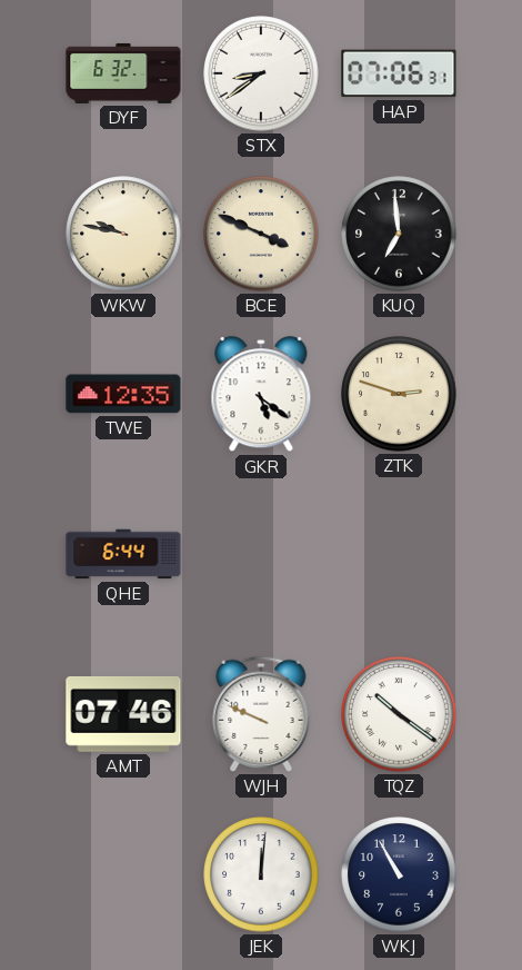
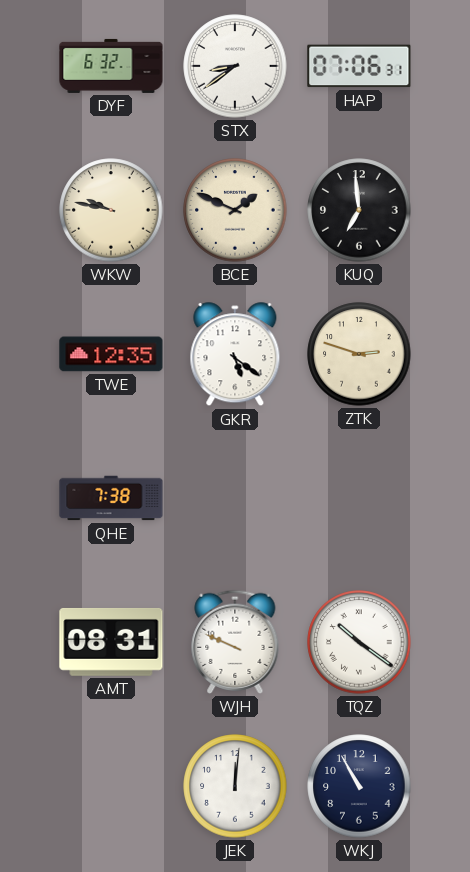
BCE: 3:49 -> 1:49
QHE: 6:44 -> 7:38
AMT: 07:46 -> 08:31
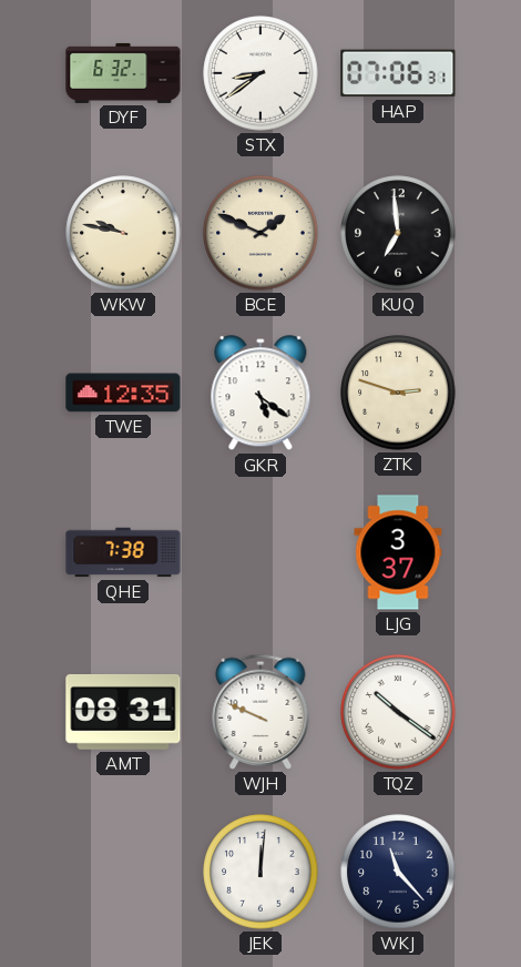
LJG: none -> 3:37
WKJ: 10:55 -> 11:23
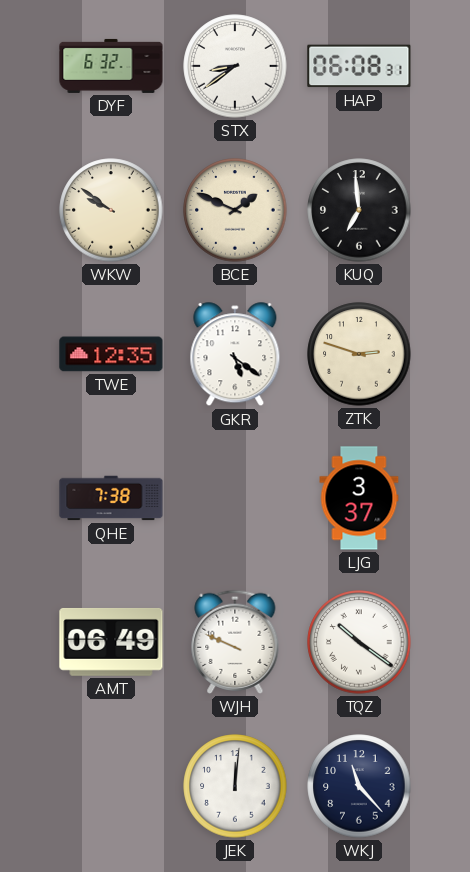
HAP: 07:06 -> 06:08
WKW: 9:47 -> 9:51
AMT: 08:31 -> 06:49
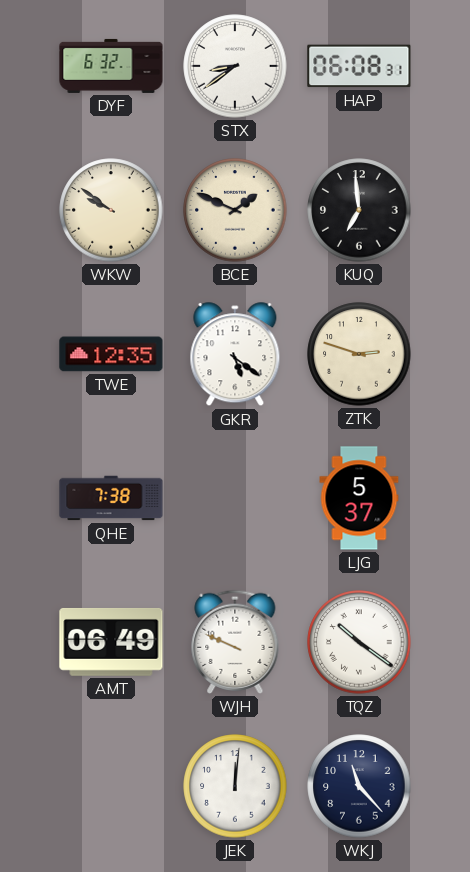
LJG: 3:37 -> 5:37
